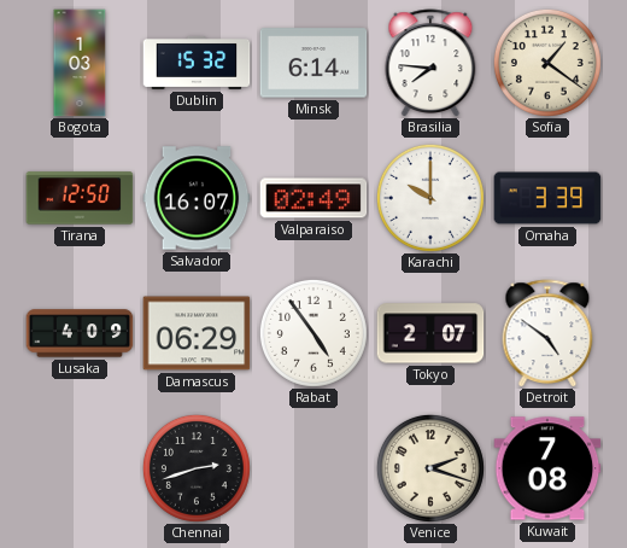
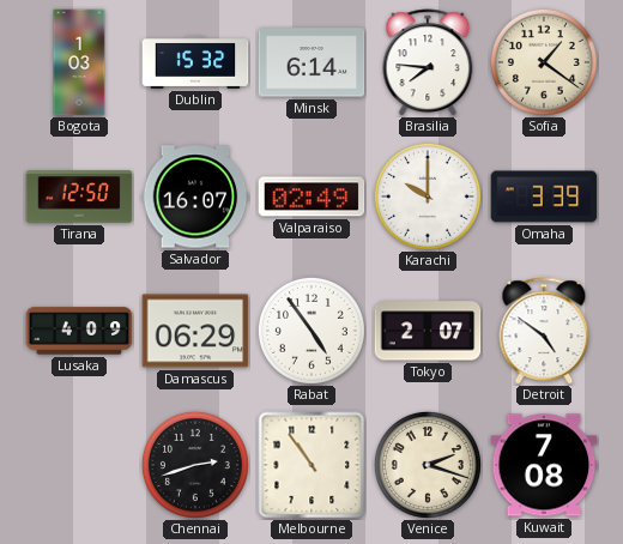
Melbourne: none -> 10:54
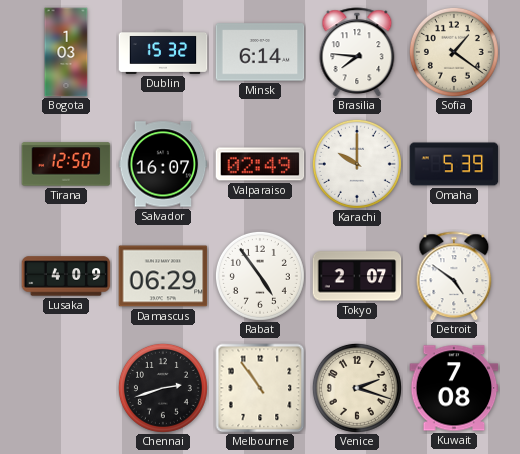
Omaha: 3:39 -> 5:39
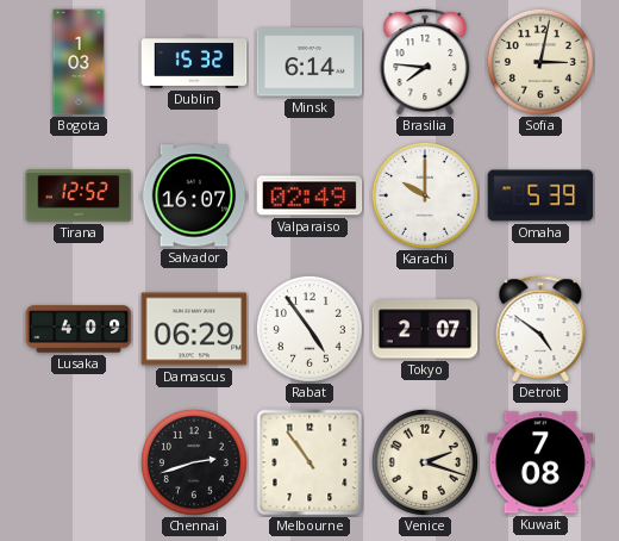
Sofia: 1:21 -> 3:02
Tirana: 12:50 -> 12:52
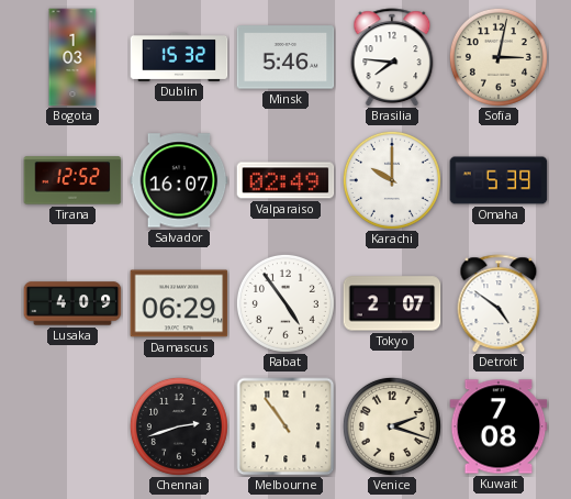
Minsk: 6:14 -> 5:46
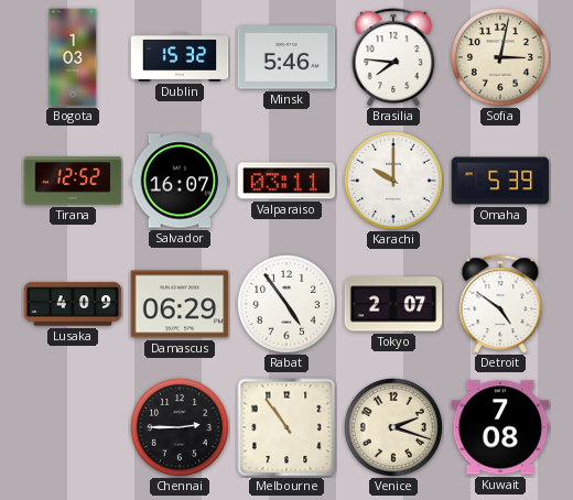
Valparaiso: 02:49 -> 03:11
Chennai: 2:42 -> 2:45
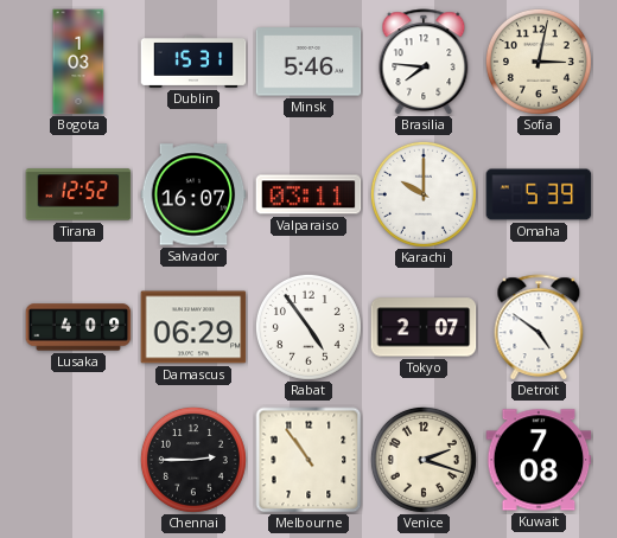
Dublin: 15:32 -> 15:31
